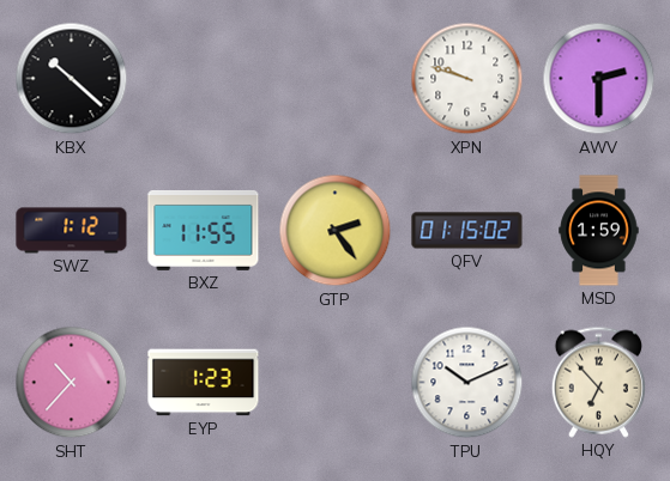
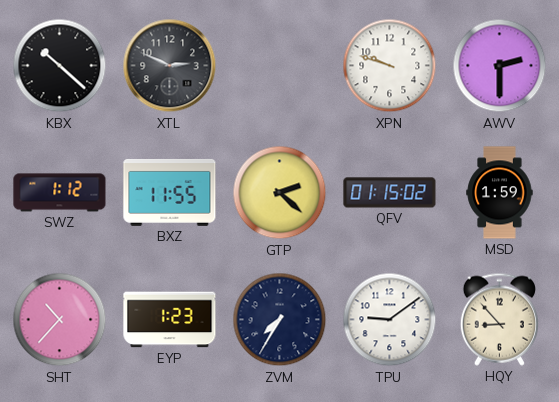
XTL: none -> 2:49
GTP: 2:24 -> 2:22
ZVM: none -> 7:35
TPU: 10:11 -> 9:09
HQY: 6:53 -> 8:53
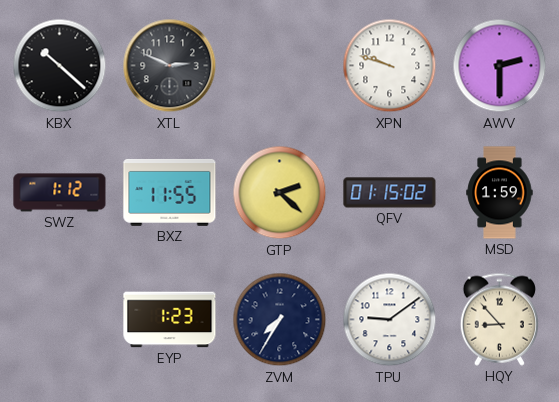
SHT: 10:37 -> none
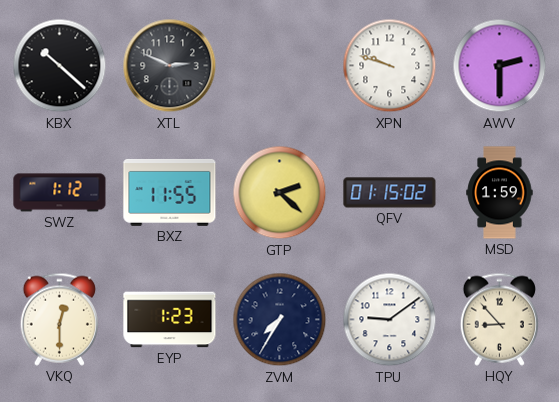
VKQ: none -> 12:30
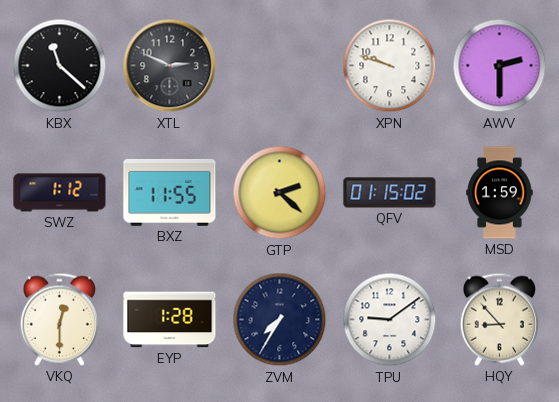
KBX: 10:22 -> 11:22
EYP: 1:23 -> 1:28
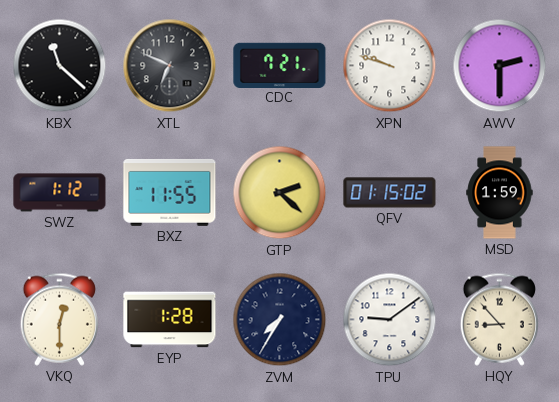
XTL: 2:49 -> 6:49
CDC: none -> 7:21
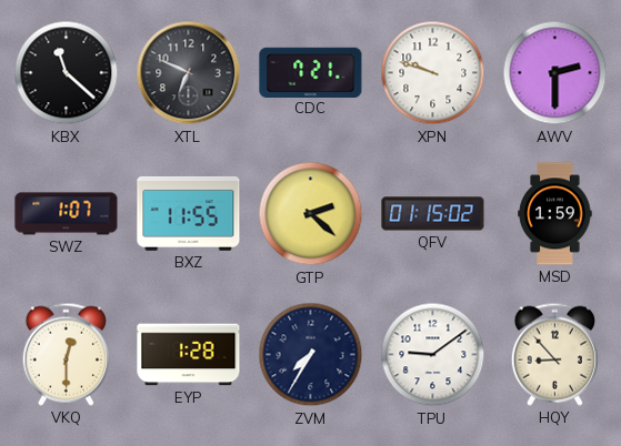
SWZ: 1:12 -> 1:07
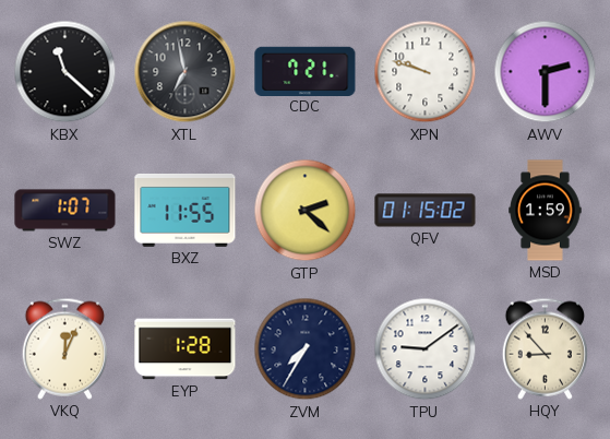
XTL: 6:49 -> 6:58
VKQ: 12:30 -> 12:04
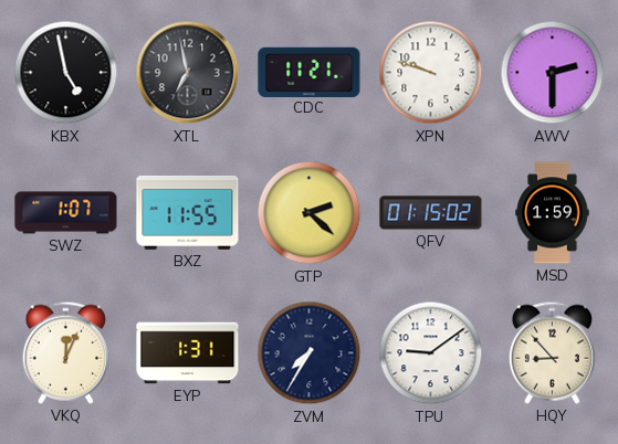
KBX: 11:22 -> 4:58
CDC: 7:21 -> 11:21
EYP: 1:28 -> 1:31
